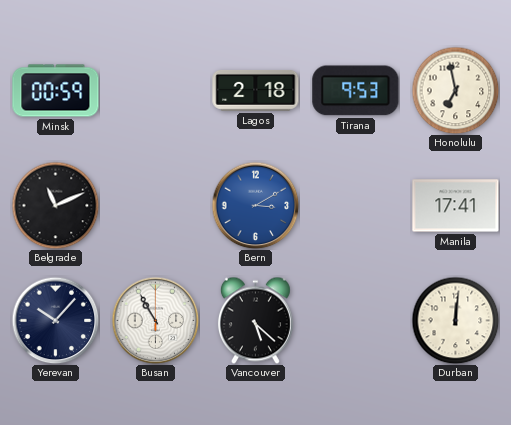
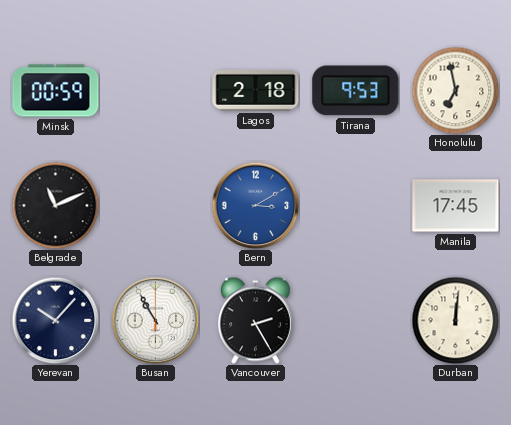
Manila: 17:41 -> 17:45
Vancouver: 5:22 -> 2:25
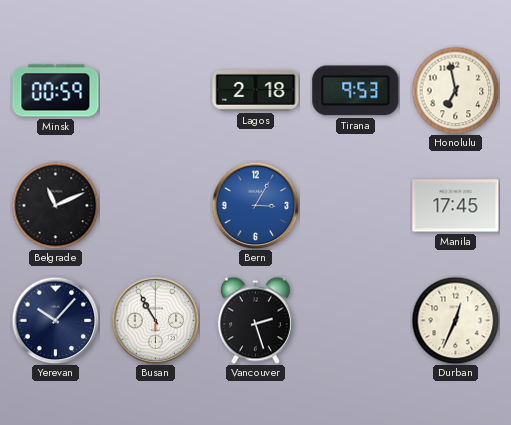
Bern: 3:10 -> 3:05
Vancouver: 2:25 -> 2:27
Durban: 12:01 -> 12:34
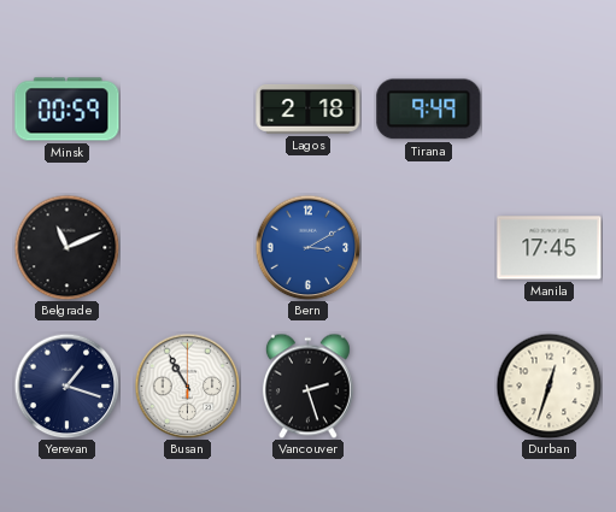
Tirana: 9:53 -> 9:49
Honolulu: 6:58 -> none
Bern: 3:05 -> 3:10
Yerevan: 10:07 -> 1:18
Durban: 12:34 -> 12:33
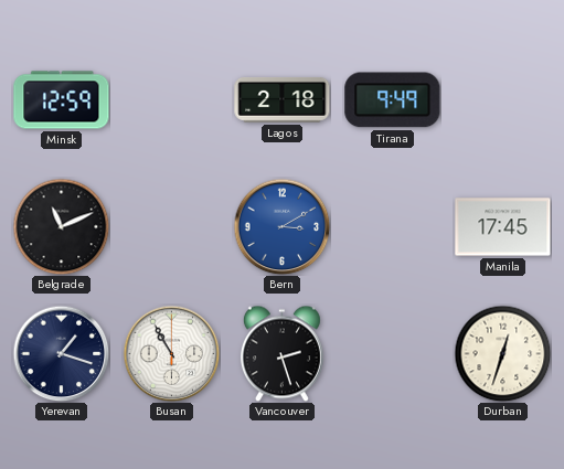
Minsk: 00:59 -> 12:59
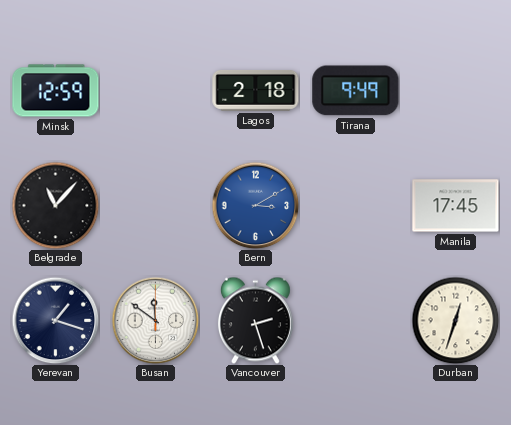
Belgrade: 11:11 -> 11:07
Busan: 10:55 -> 11:51
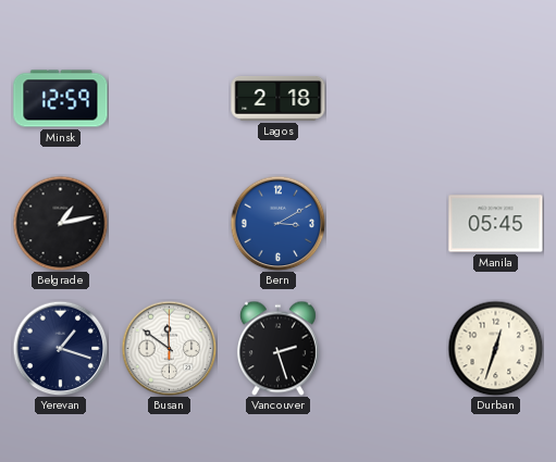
Tirana: 9:49 -> none
Belgrade: 11:07 -> 1:13
Manila: 17:45 -> 05:45
